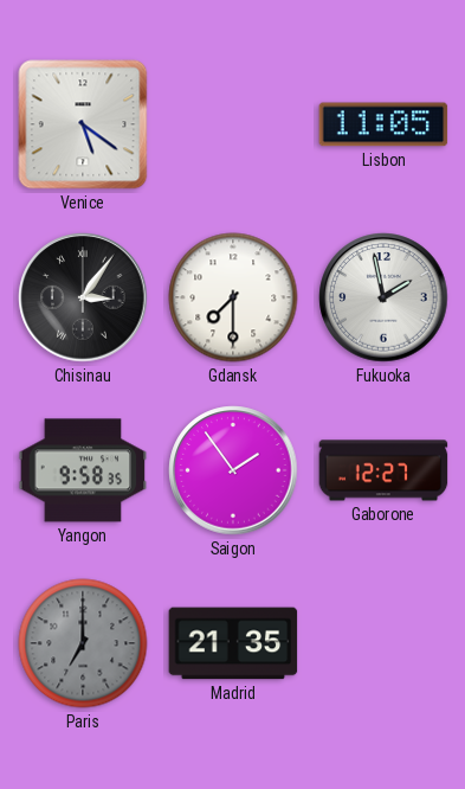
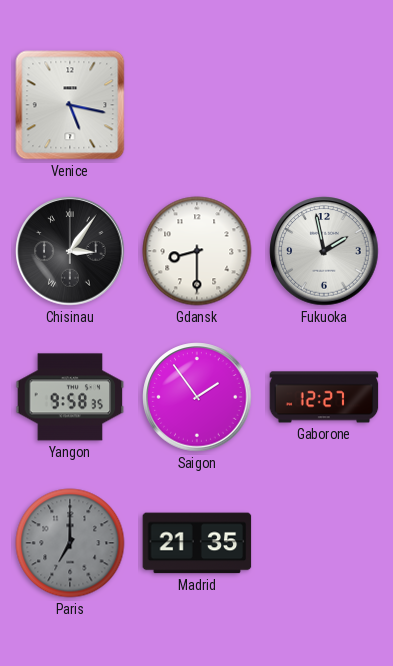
Venice: 5:21 -> 5:17
Lisbon: 11:05 -> none
Gdansk: 7:30 -> 8:30
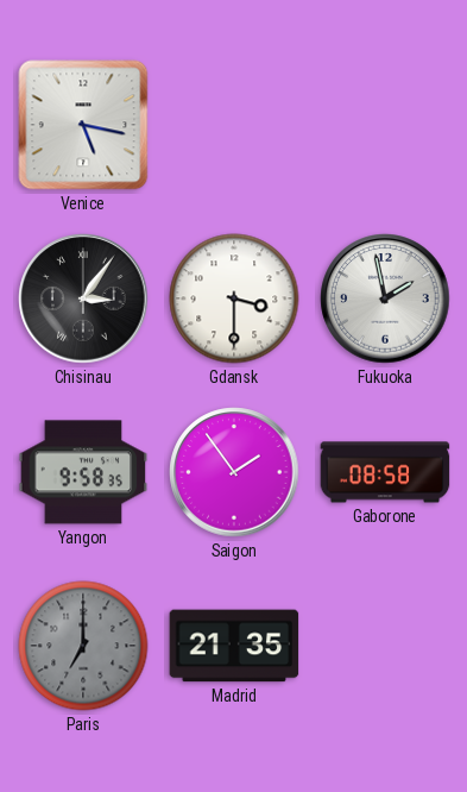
Gdansk: 8:30 -> 3:30
Gaborone: 12:27 -> 08:58
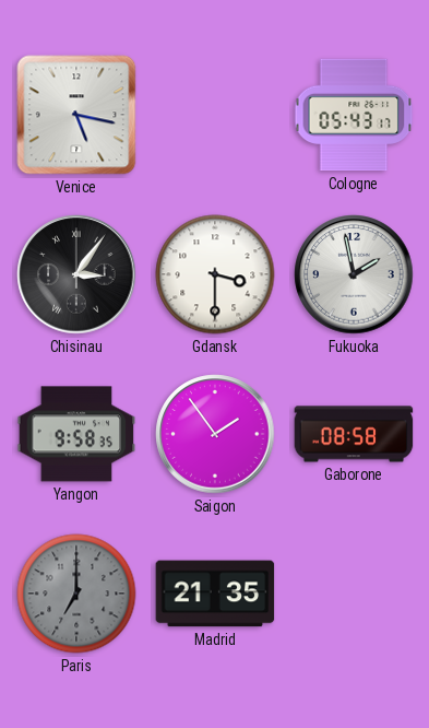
Cologne: none -> 05:43
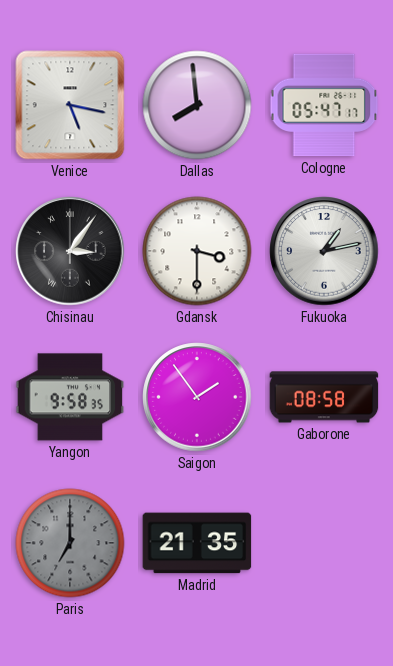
Dallas: none -> 7:59
Cologne: 05:43 -> 05:47
Fukuoka: 1:58 -> 1:13
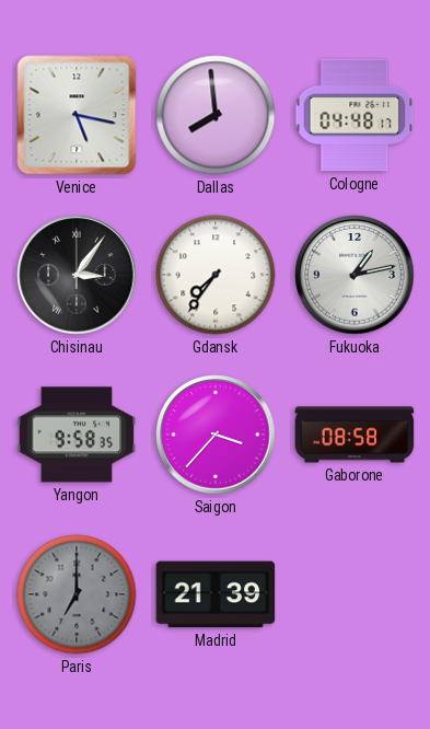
Cologne: 05:47 -> 04:48
Gdansk: 3:30 -> 7:36
Saigon: 1:54 -> 3:37
Madrid: 21:35 -> 21:39
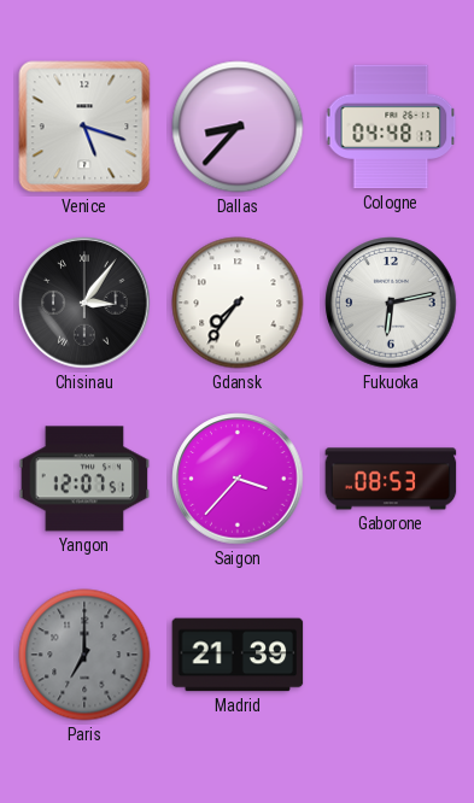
Venice: 5:17 -> 5:18
Dallas: 7:59 -> 8:37
Fukuoka: 1:13 -> 6:13
Yangon: 9:58 -> 12:07
Gaborone: 08:58 -> 08:53
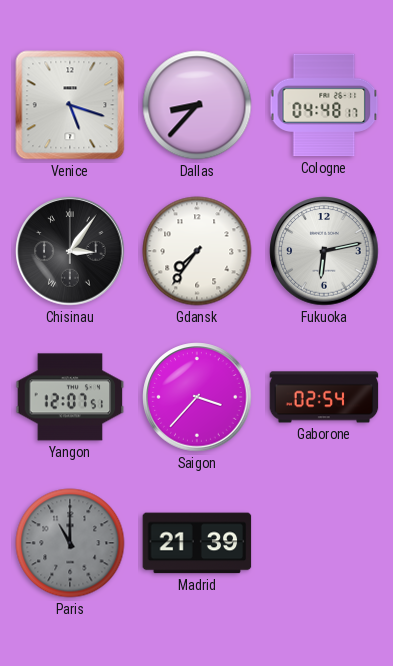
Gaborone: 08:53 -> 02:54
Paris: 7:00 -> 11:00
